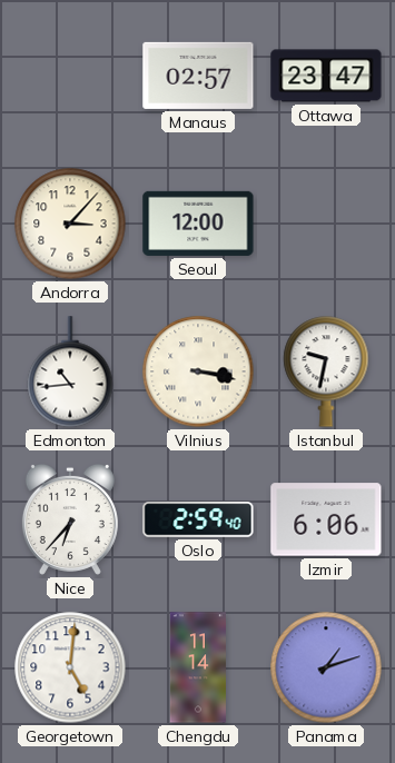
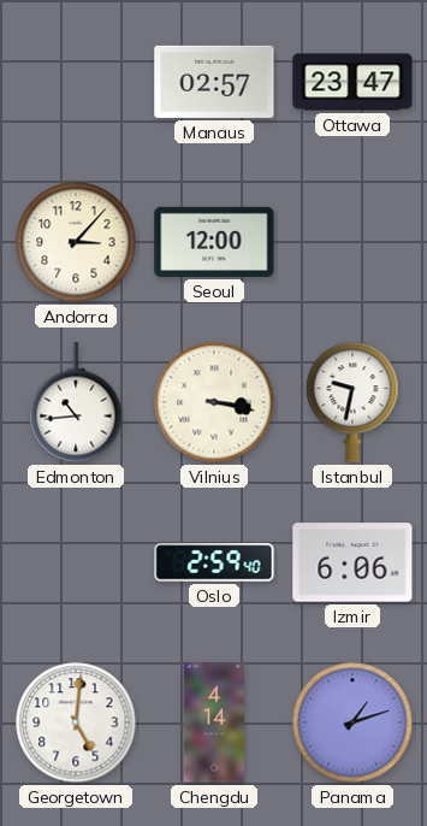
Nice: 6:37 -> none
Chengdu: 11:14 -> 4:14
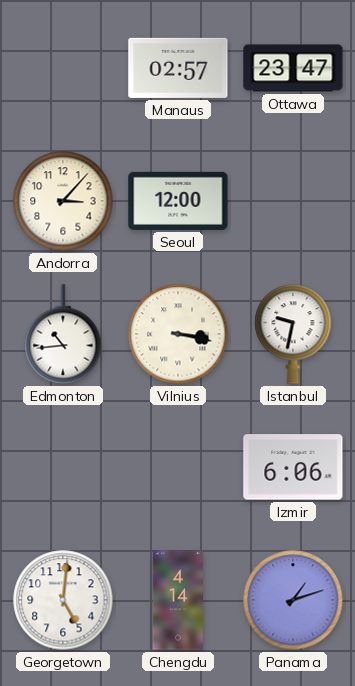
Oslo: 2:59 -> none
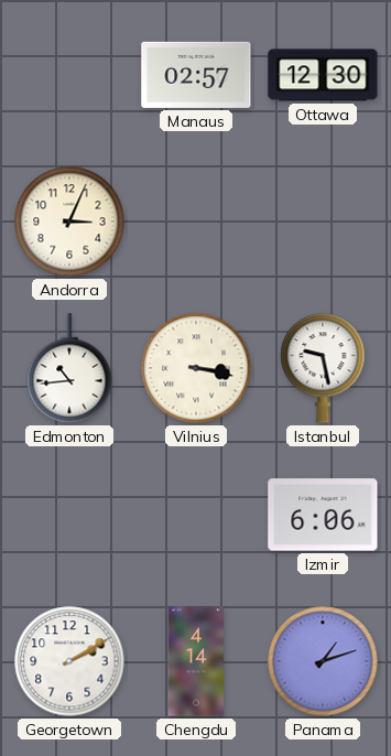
Ottawa: 23:47 -> 12:30
Andorra: 3:07 -> 3:04
Seoul: 12:00 -> none
Istanbul: 9:32 -> 9:28
Georgetown: 5:01 -> 2:10
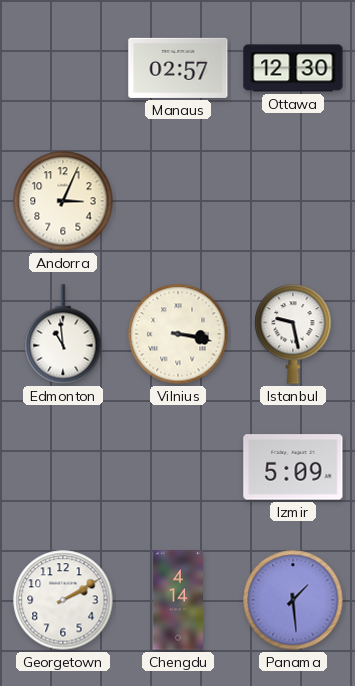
Edmonton: 10:44 -> 10:59
Izmir: 6:06 -> 5:09
Panama: 1:12 -> 1:29
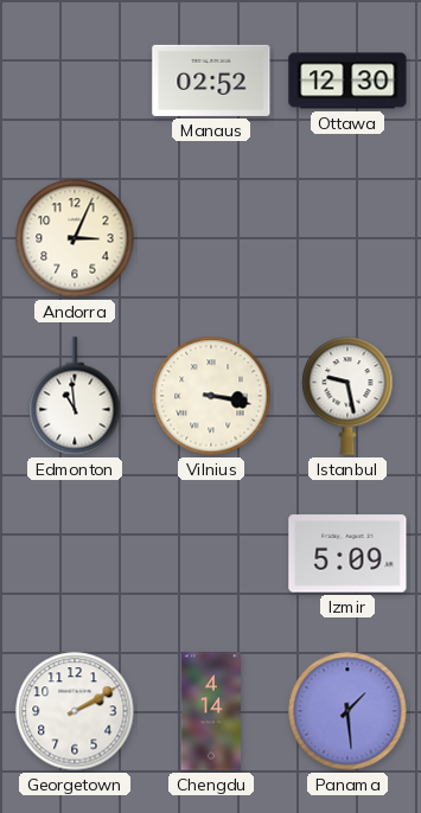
Manaus: 02:57 -> 02:52
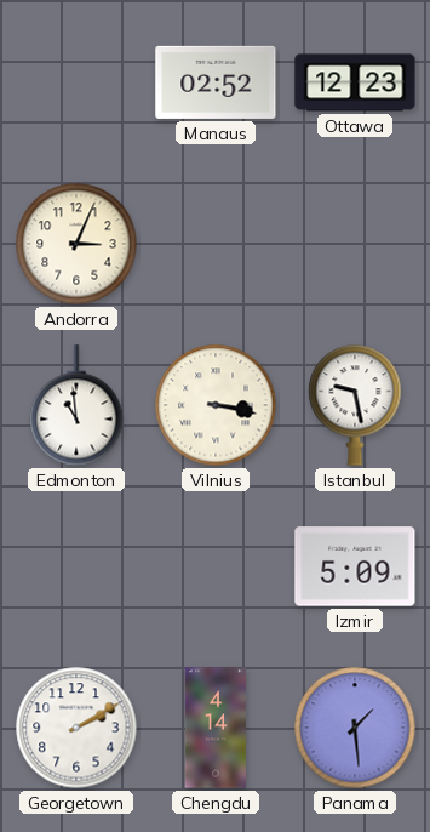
Ottawa: 12:30 -> 12:23
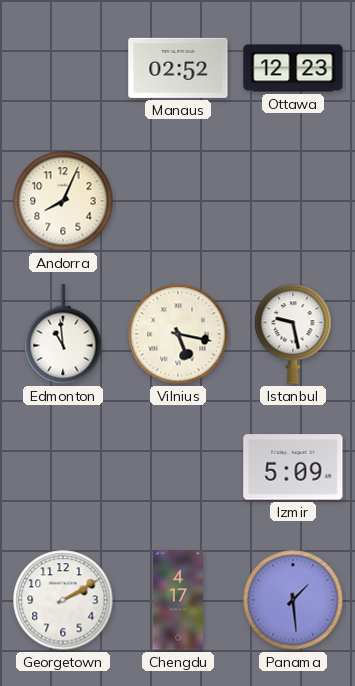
Andorra: 3:04 -> 8:04
Vilnius: 3:17 -> 5:17
Chengdu: 4:14 -> 4:17
